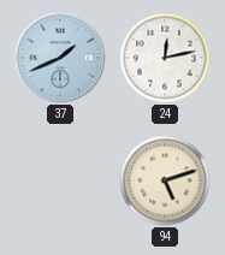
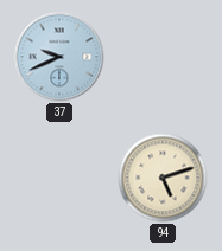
37: 1:41 -> 9:41
24: 12:13 -> none
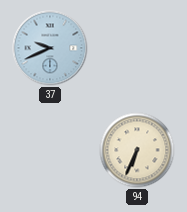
94: 5:12 -> 6:34
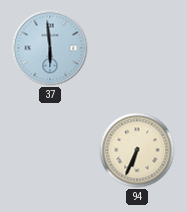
37: 9:41 -> 5:59
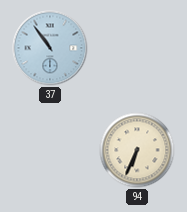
37: 5:59 -> 10:54
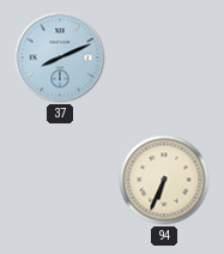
37: 10:54 -> 8:11
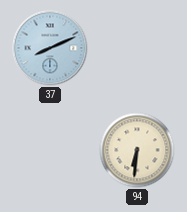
94: 6:34 -> 6:31
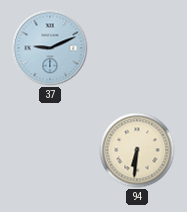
37: 8:11 -> 9:11
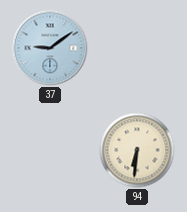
37: 9:11 -> 9:09
